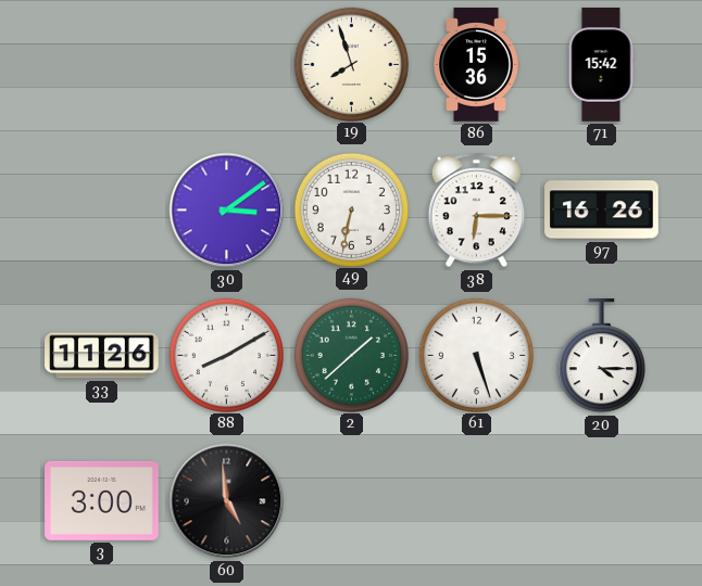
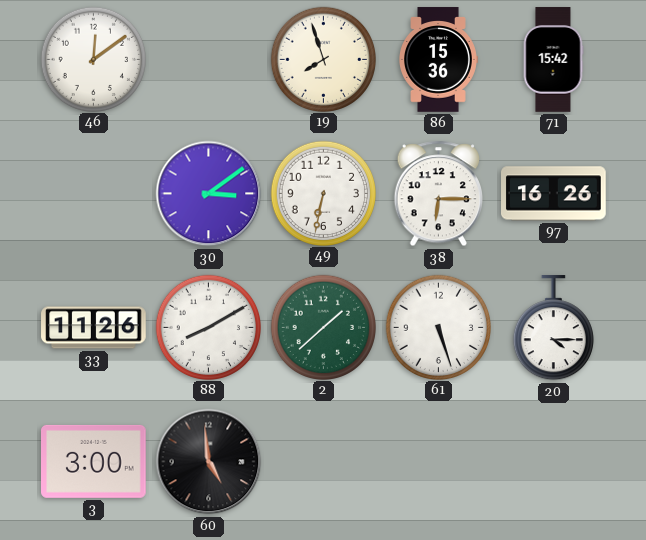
46: none -> 12:09
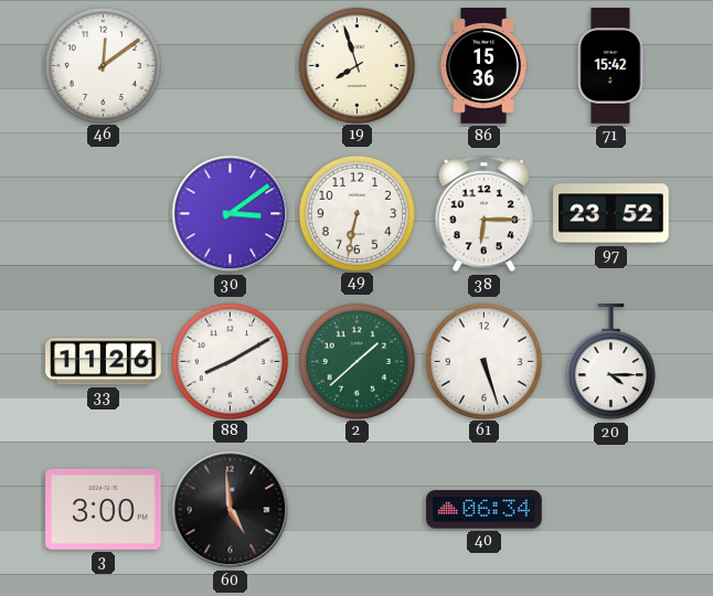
97: 16:26 -> 23:52
40: none -> 06:34
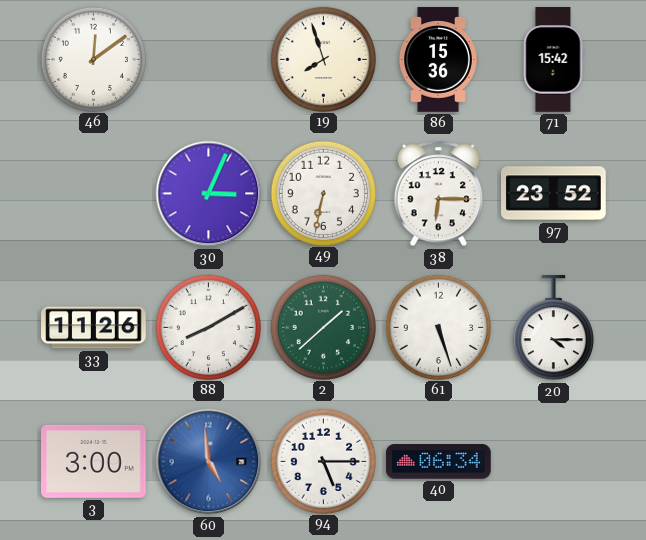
30: 3:09 -> 3:04
60 dial: black -> blue
94: none -> 5:15
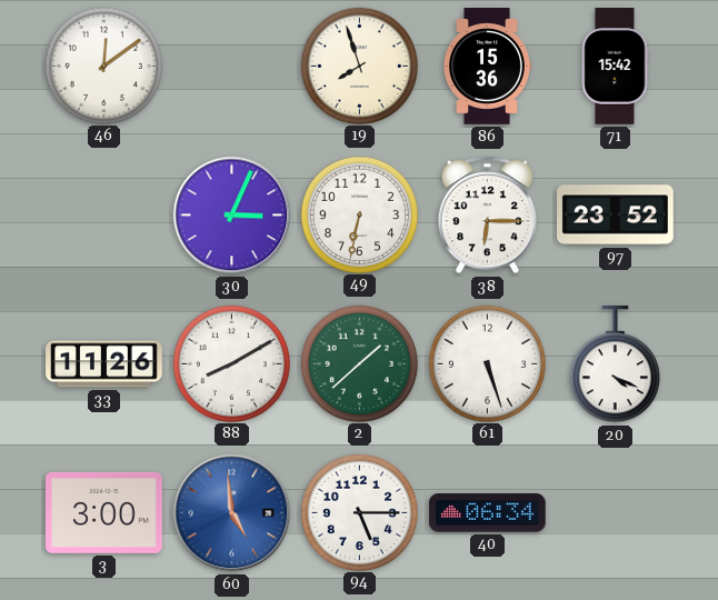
20: 4:15 -> 4:19
